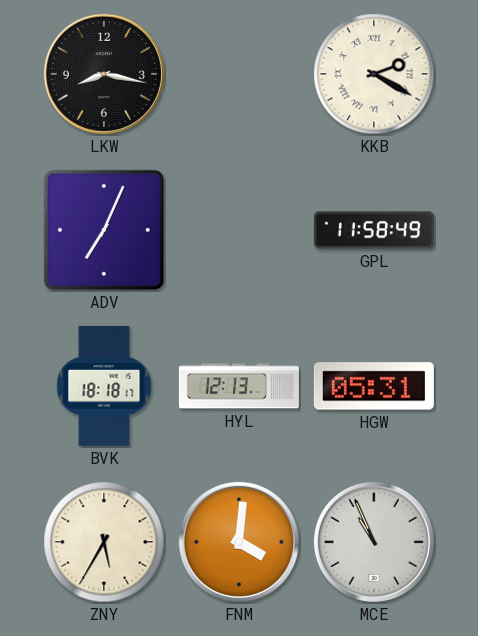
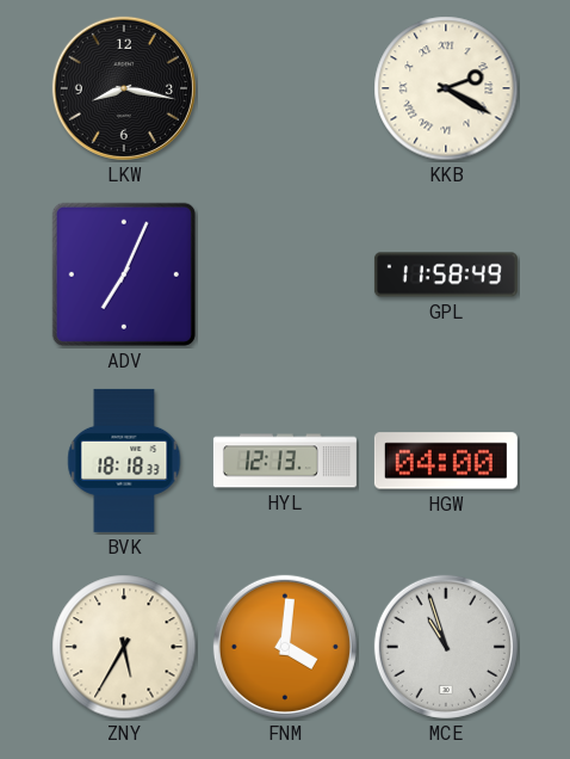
BVK: 18:18:17 -> 18:18:33
HGW: 05:31 -> 04:00
MCE: 10:56 -> 10:57
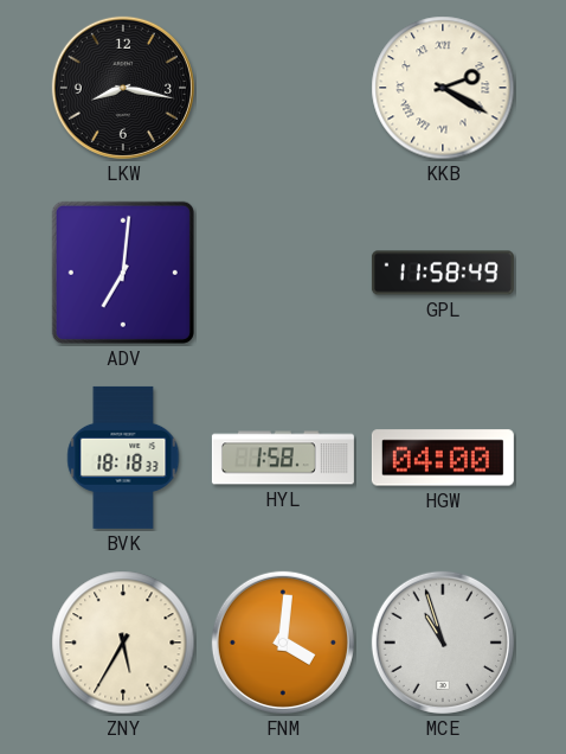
ADV: 7:04 -> 7:01
HYL: 12:13 -> 1:58
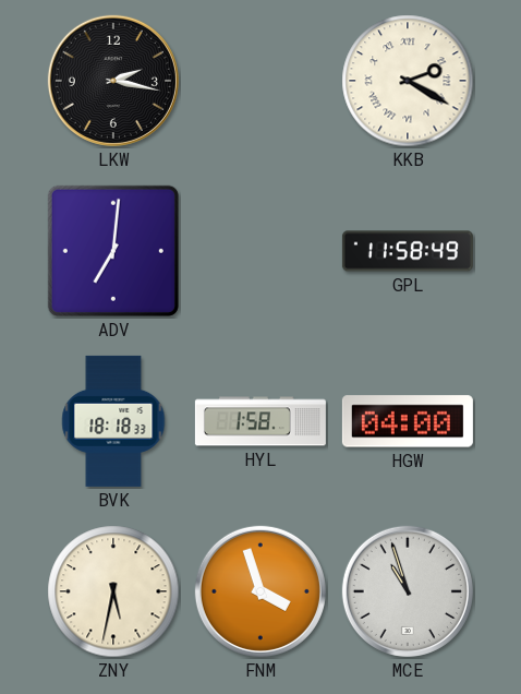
LKW: 8:17 -> 2:17
ZNY: 5:35 -> 5:32
FNM: 4:01 -> 3:57
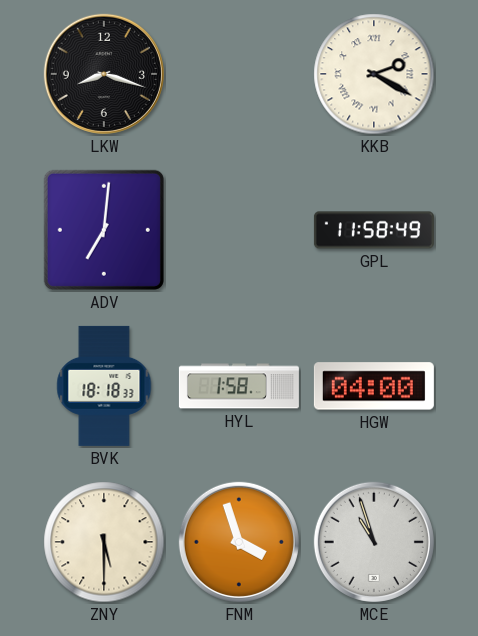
LKW: 2:17 -> 8:18
ZNY: 5:32 -> 5:30
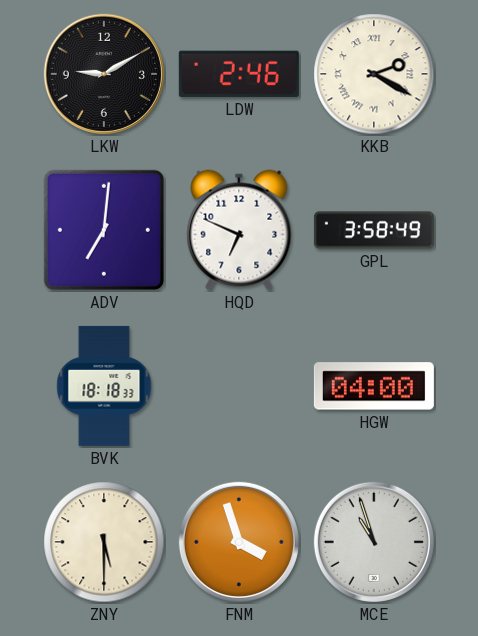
LKW: 8:18 -> 9:10
LDW: none -> 2:46
HQD: none -> 6:49
GPL: 11:58 -> 3:58
HYL: 1:58 -> none
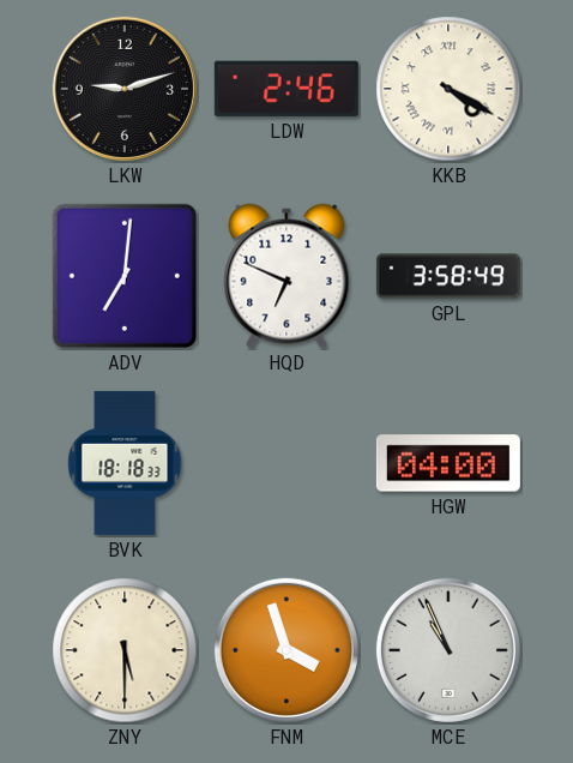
LKW: 9:10 -> 9:12
KKB: 2:20 -> 4:20
MCE: 10:57 -> 10:56
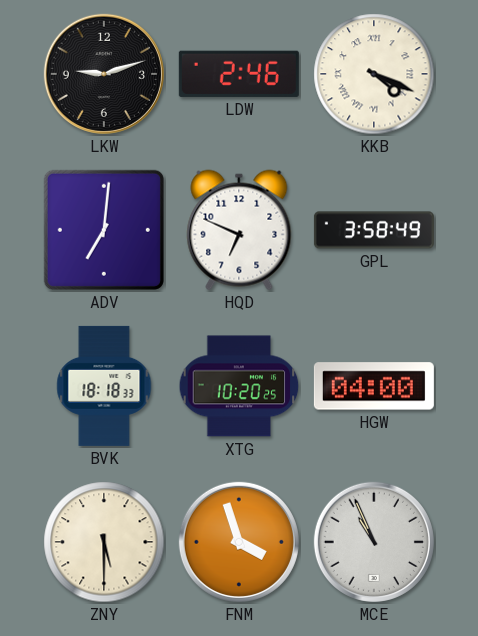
KKB: 4:20 -> 4:19
XTG: none -> 10:20
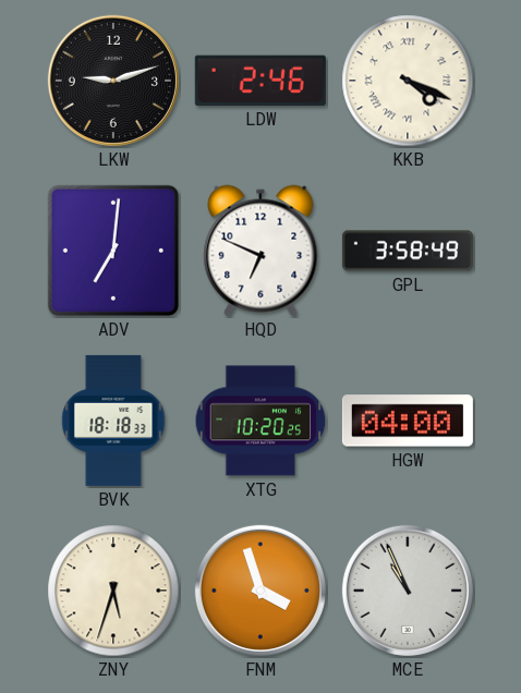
ZNY: 5:30 -> 5:33
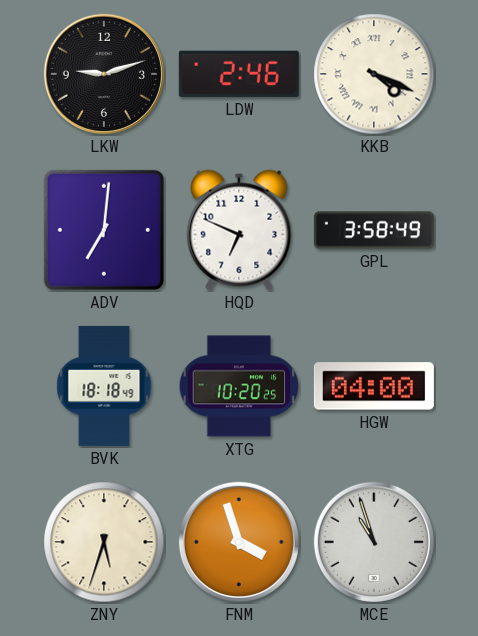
BVK: 18:18:33 -> 18:18:49
MCE: 10:56 -> 10:57
